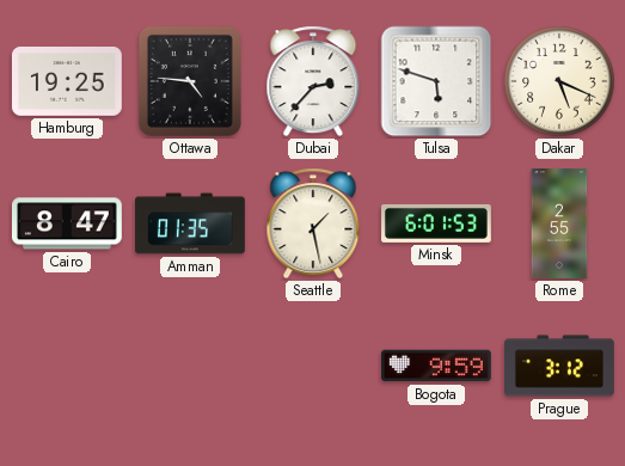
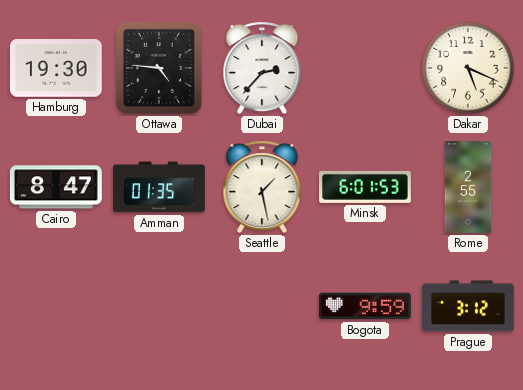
Hamburg: 19:25 -> 19:30
Tulsa: 5:48 -> none
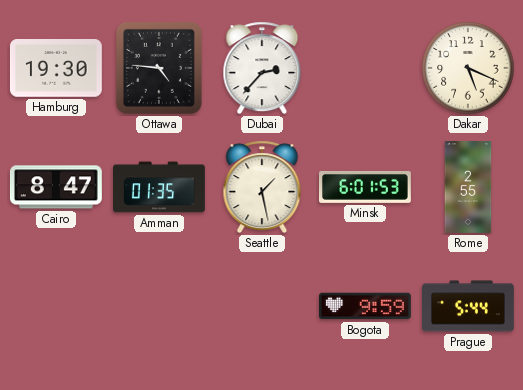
Prague: 3:12 -> 5:44
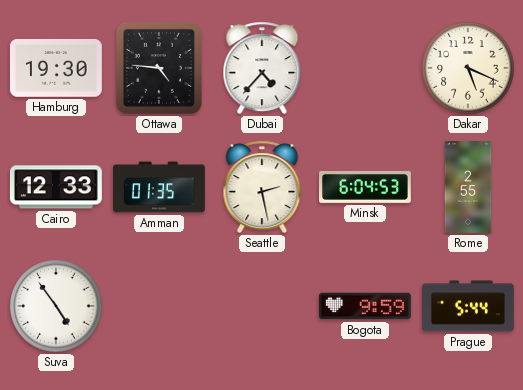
Dubai: 2:37 -> 4:37
Cairo: 8:47 -> 12:33
Seattle: 1:28 -> 2:28
Minsk: 6:01 -> 6:04
Suva: none -> 4:54
